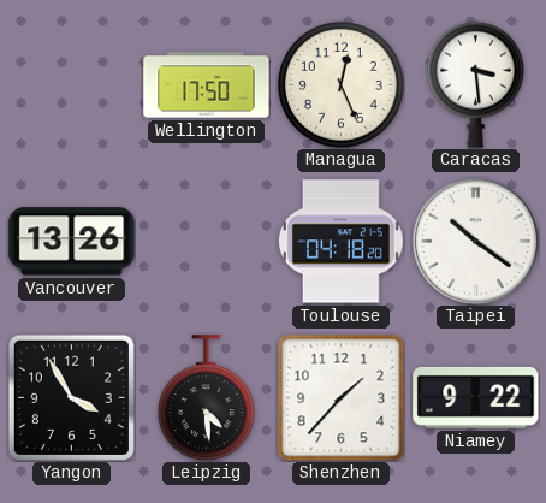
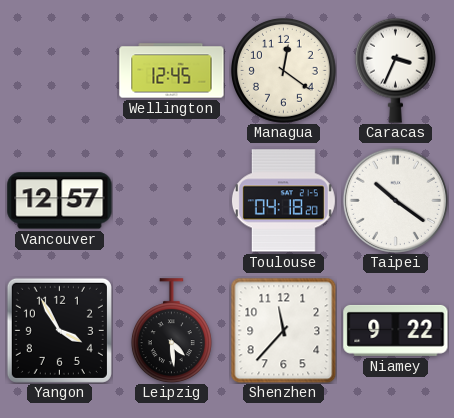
Wellington: 17:50 -> 12:45
Managua: 12:26 -> 12:21
Caracas: 3:29 -> 3:34
Vancouver: 13:26 -> 12:57
Shenzhen: 1:37 -> 11:37
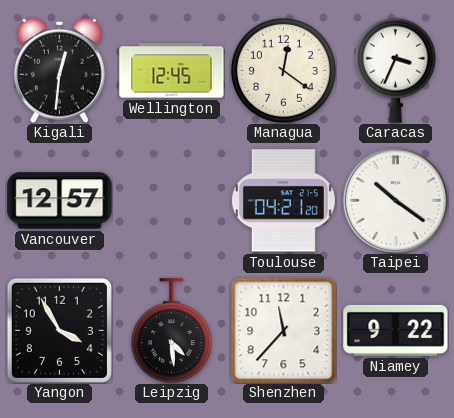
Kigali: none -> 12:31
Toulouse: 04:18 -> 04:21
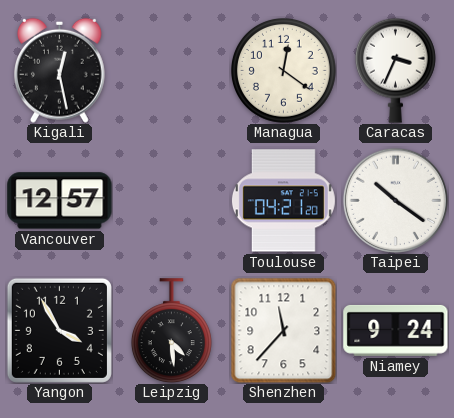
Kigali: 12:31 -> 12:28
Wellington: 12:45 -> none
Niamey: 9:22 -> 9:24
